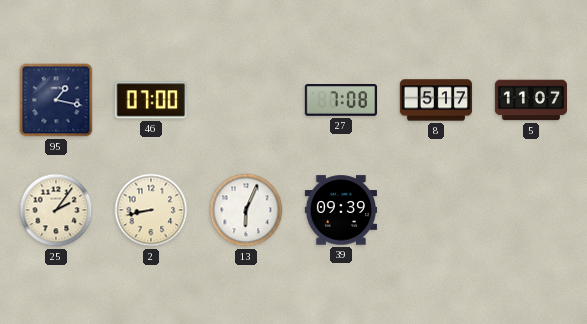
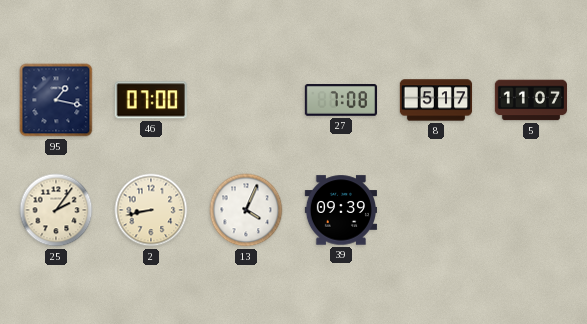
13: 6:04 -> 4:04
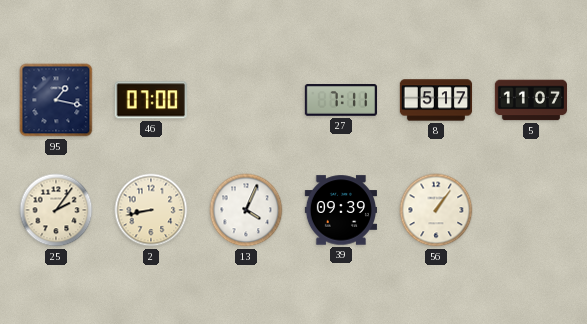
27: 7:08 -> 7:11
56: none -> 1:06
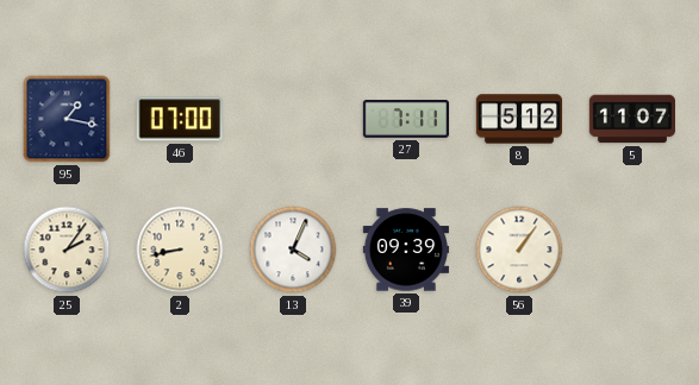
8: 5:17 -> 5:12
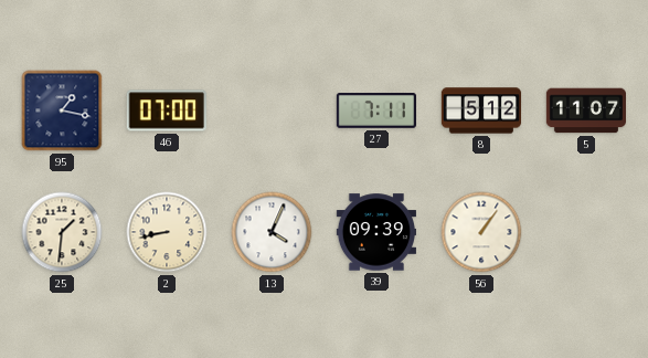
25: 2:06 -> 1:31
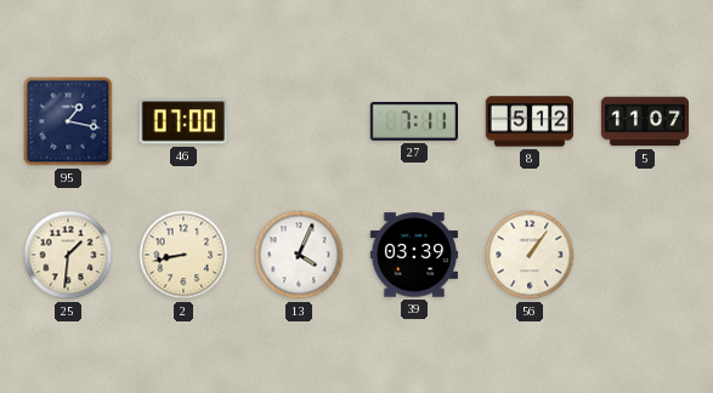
39: 09:39 -> 03:39
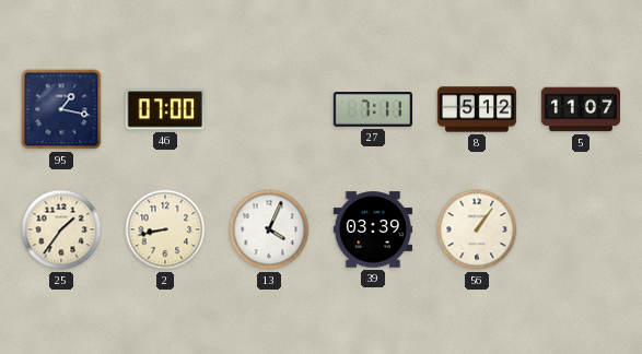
25: 1:31 -> 1:36
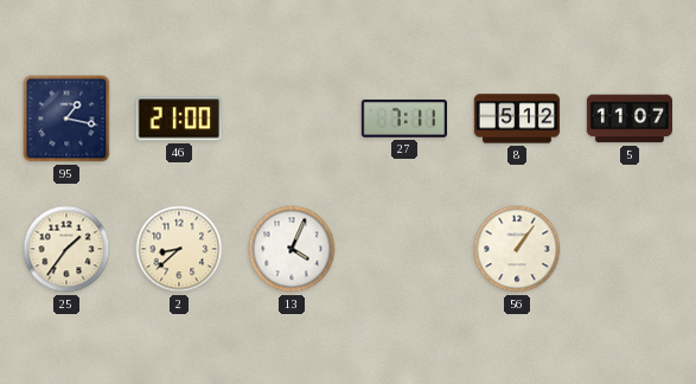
46: 07:00 -> 21:00
2: 8:43 -> 8:38
39: 03:39 -> none
